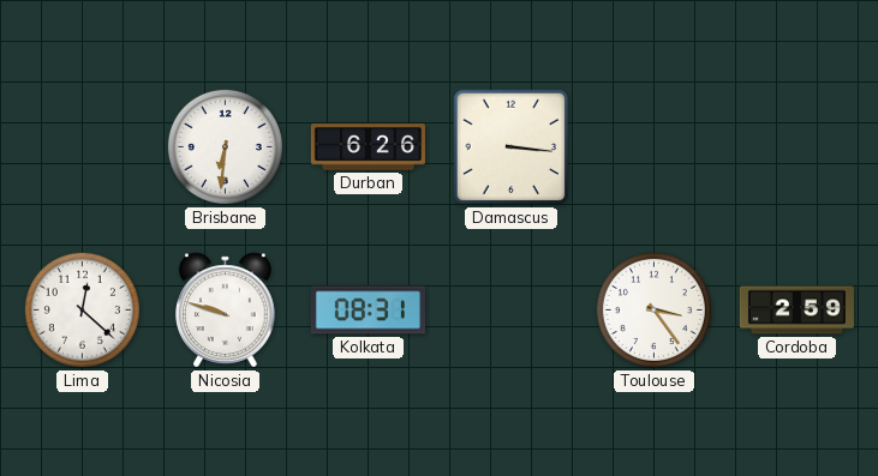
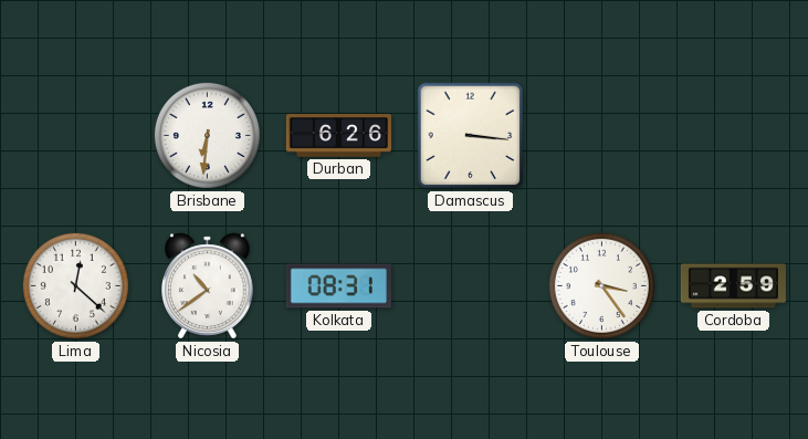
Nicosia: 9:48 -> 10:39
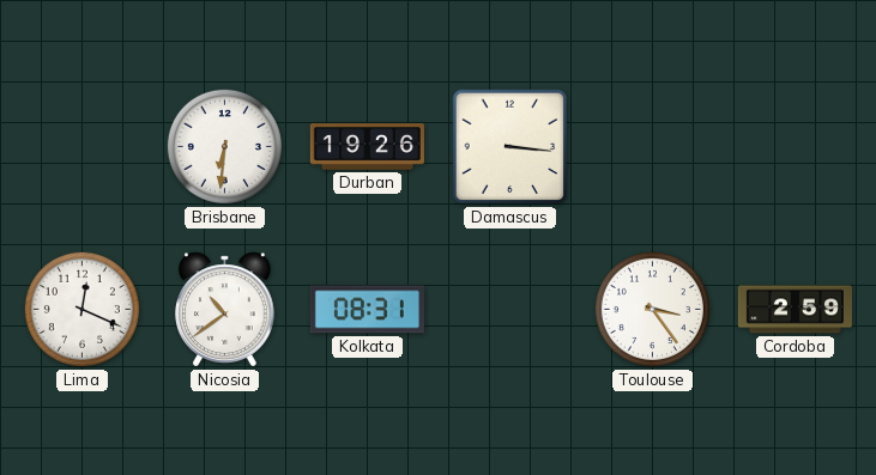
Durban: 6:26 -> 19:26
Lima: 12:22 -> 12:19
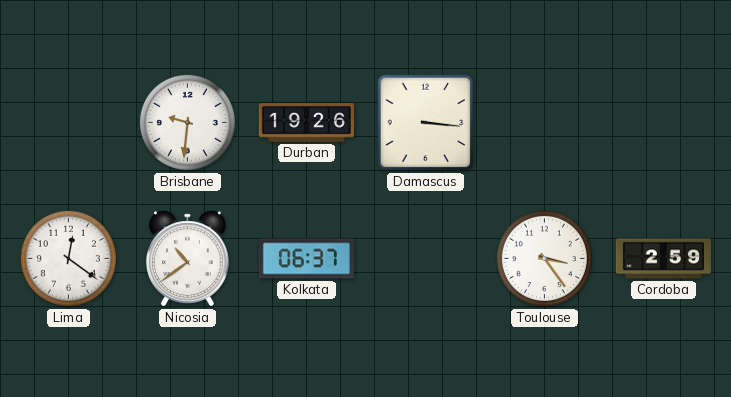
Brisbane: 6:31 -> 9:31
Lima: 12:19 -> 12:21
Kolkata: 08:31 -> 06:37
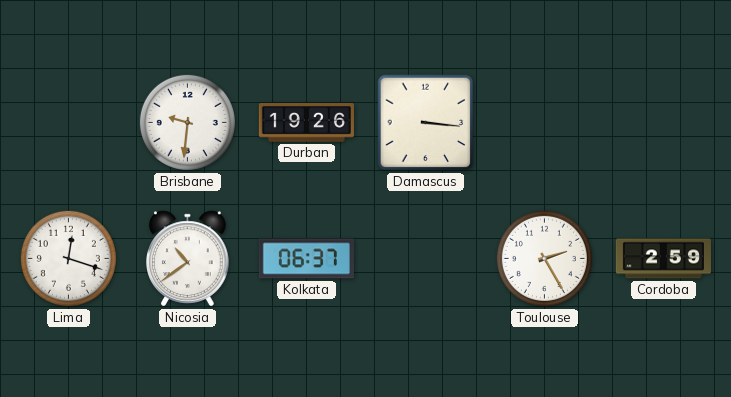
Lima: 12:21 -> 12:18
Toulouse: 3:24 -> 2:25
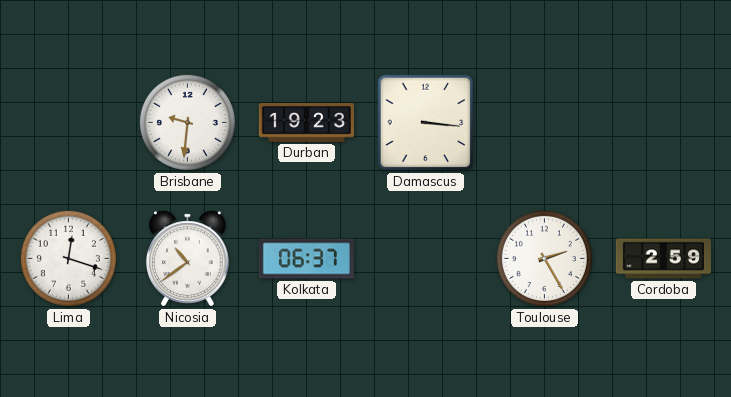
Durban: 19:26 -> 19:23
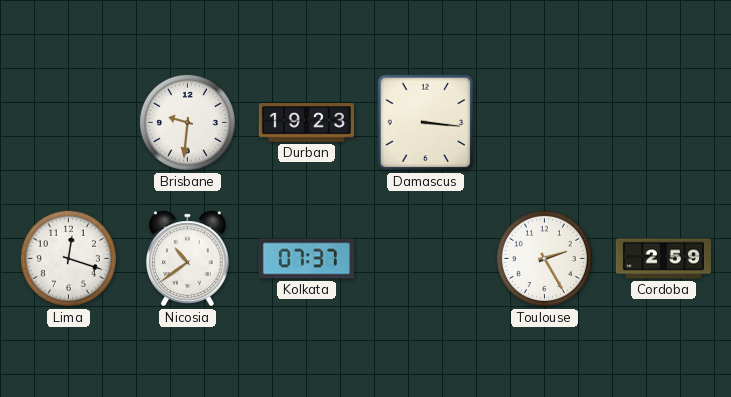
Kolkata: 06:37 -> 07:37
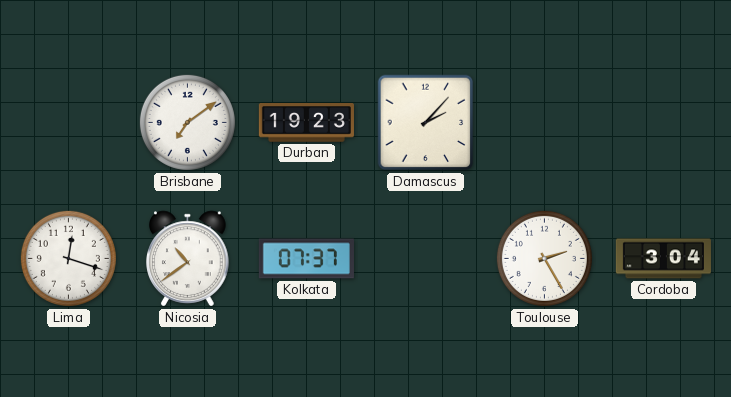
Brisbane: 9:31 -> 7:09
Damascus: 3:16 -> 2:07
Cordoba: 2:59 -> 3:04
